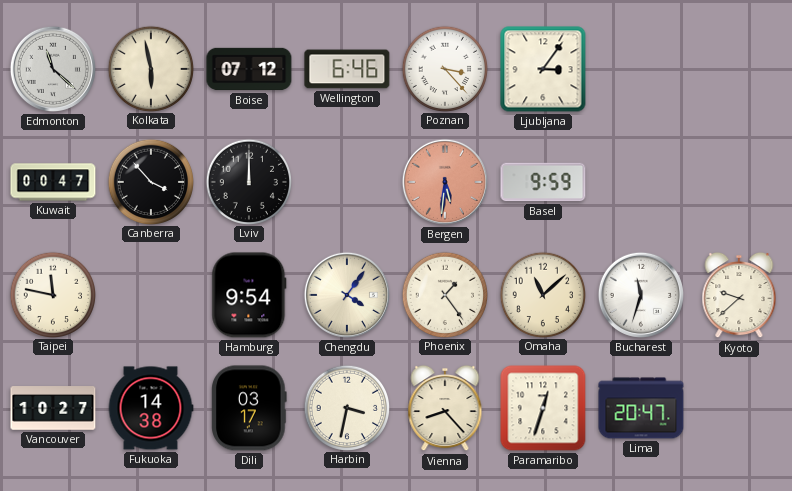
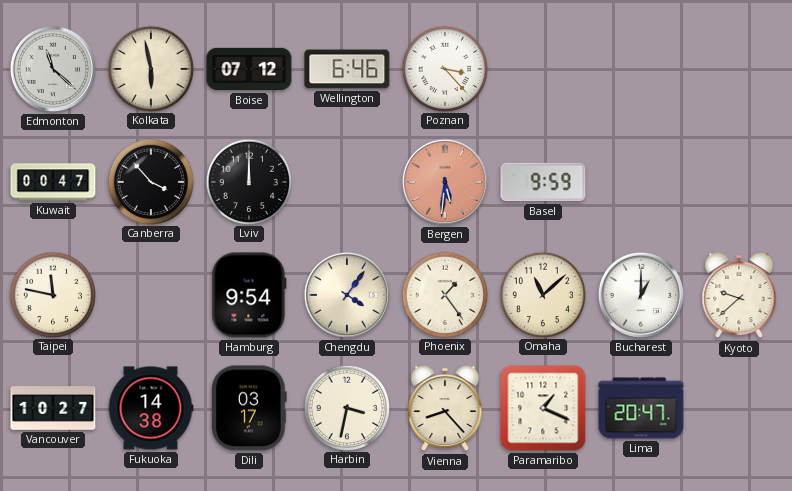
Ljubljana: 3:06 -> none
Bucharest: 11:33 -> 1:00
Paramaribo: 12:33 -> 1:19
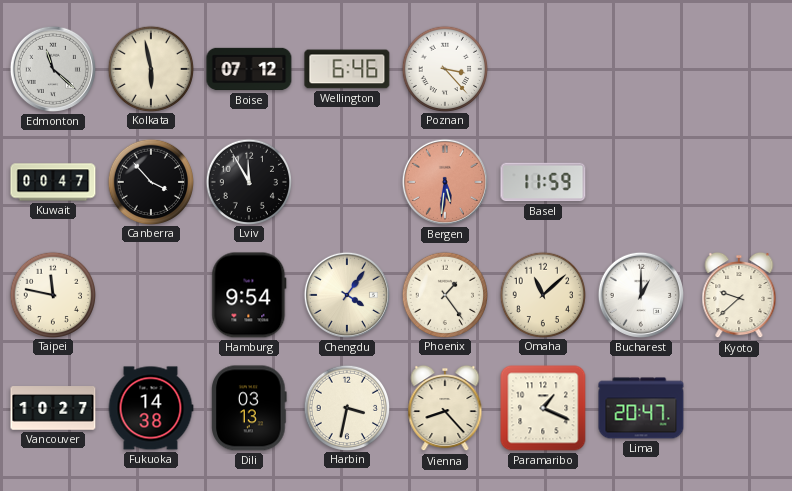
Lviv: 12:00 -> 11:55
Basel: 9:59 -> 11:59
Dili: 03:17 -> 03:13
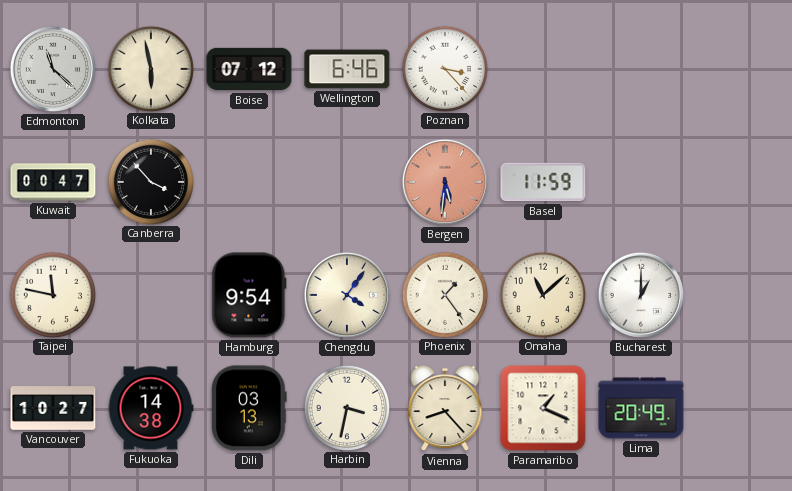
Lviv: 11:55 -> none
Kyoto: 9:38 -> none
Lima: 20:47 -> 20:49
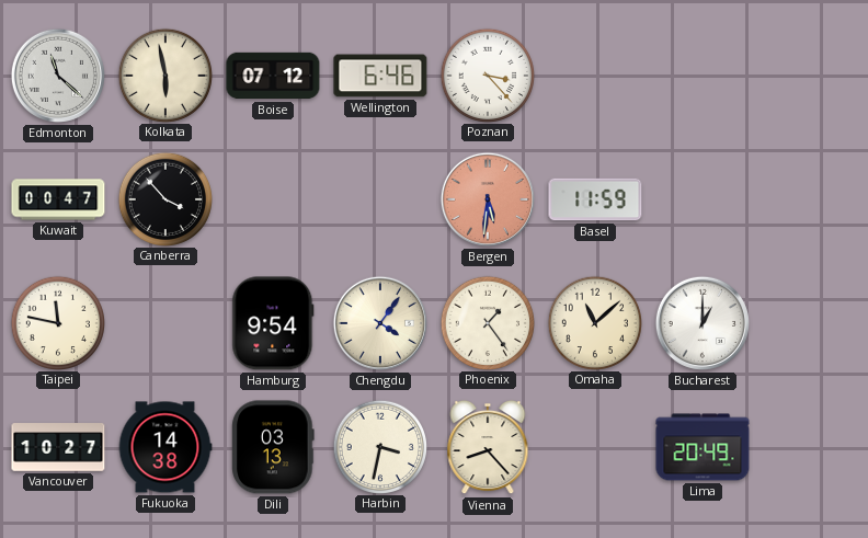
Paramaribo: 1:19 -> none
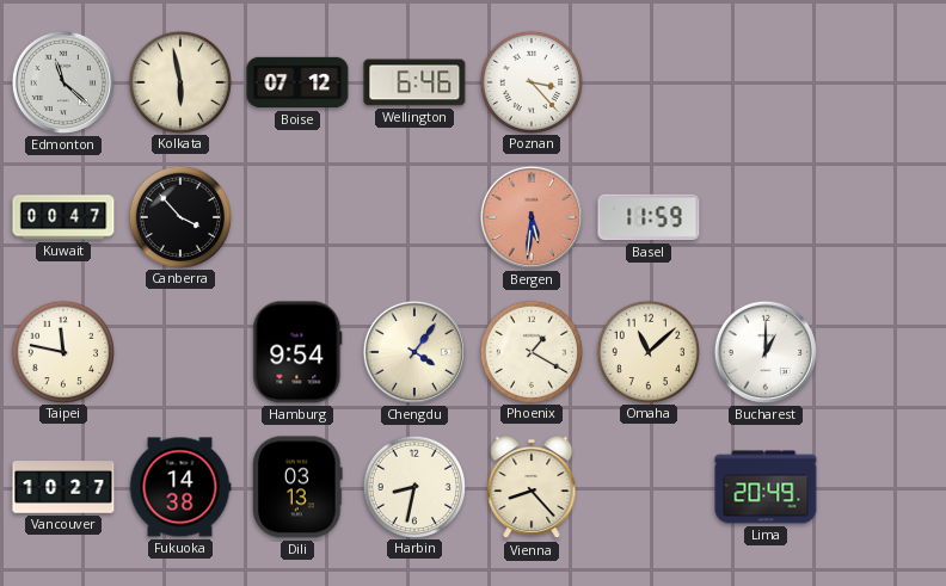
Phoenix: 1:24 -> 1:20
Harbin: 3:32 -> 8:32
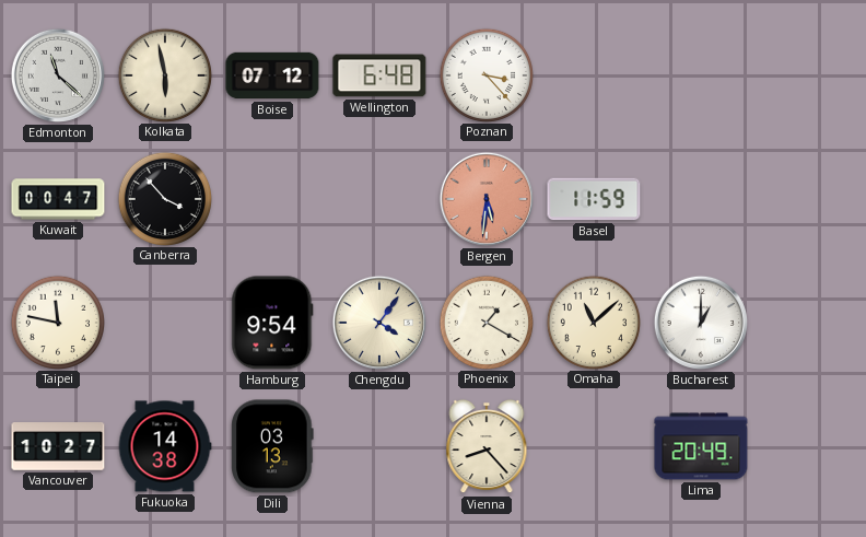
Wellington: 6:46 -> 6:48
Harbin: 8:32 -> none
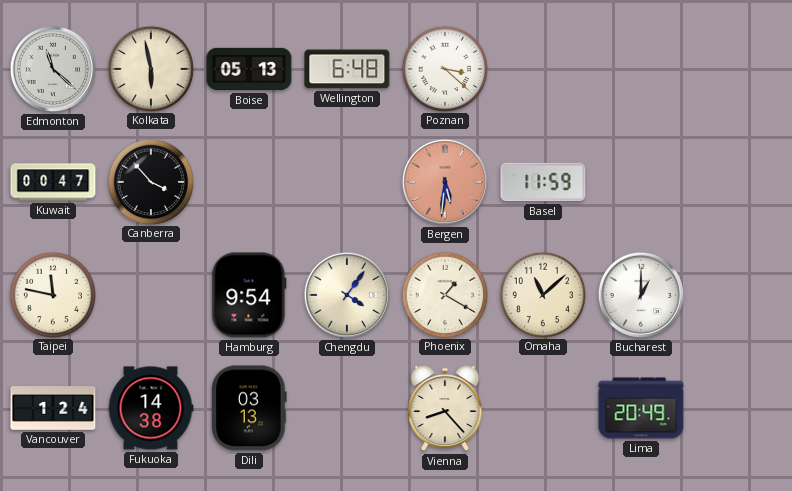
Boise: 07:12 -> 05:13
Poznan: 3:23 -> 3:22
Vancouver: 10:27 -> 1:24
